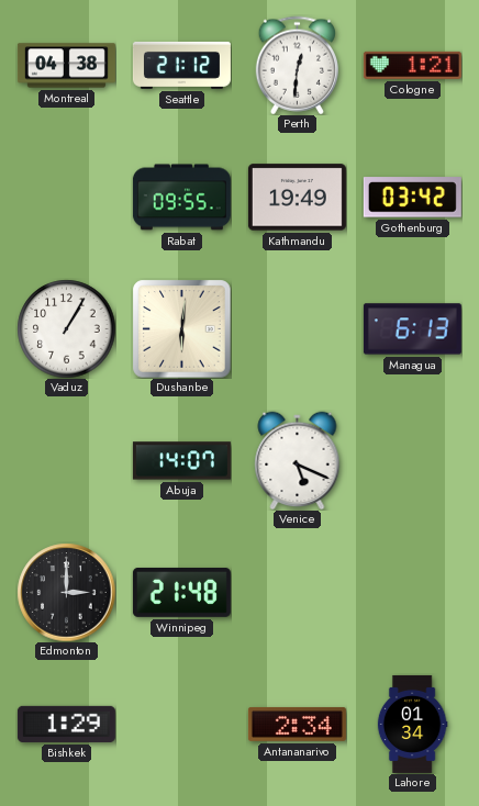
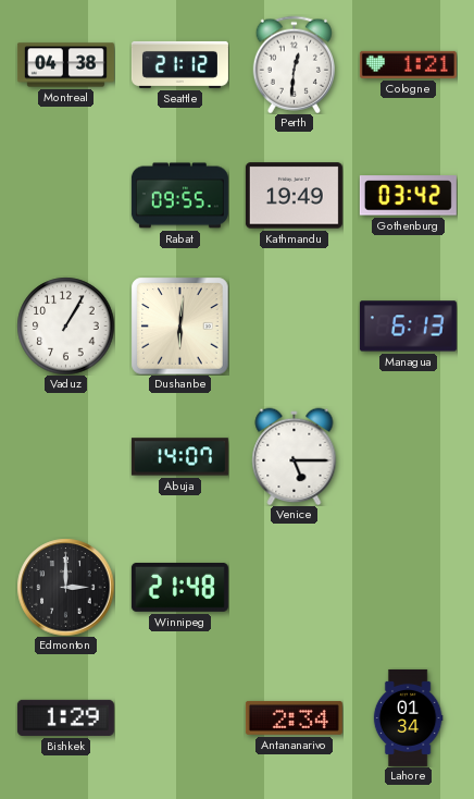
Venice: 5:19 -> 5:15
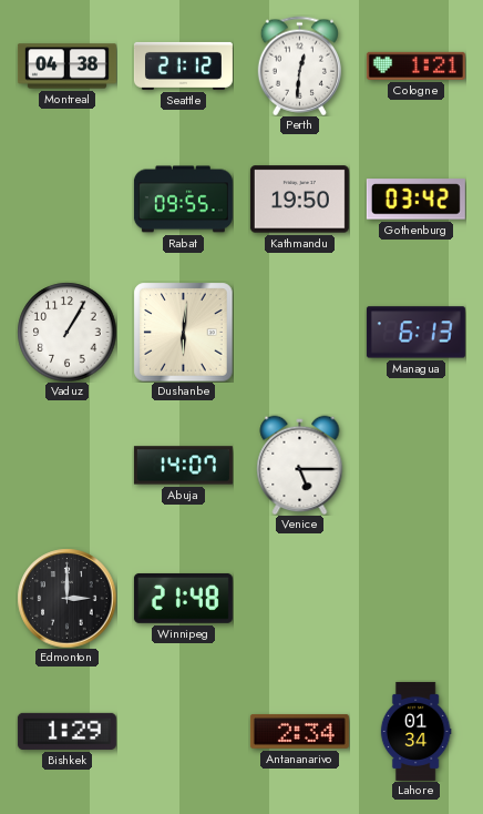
Kathmandu: 19:49 -> 19:50
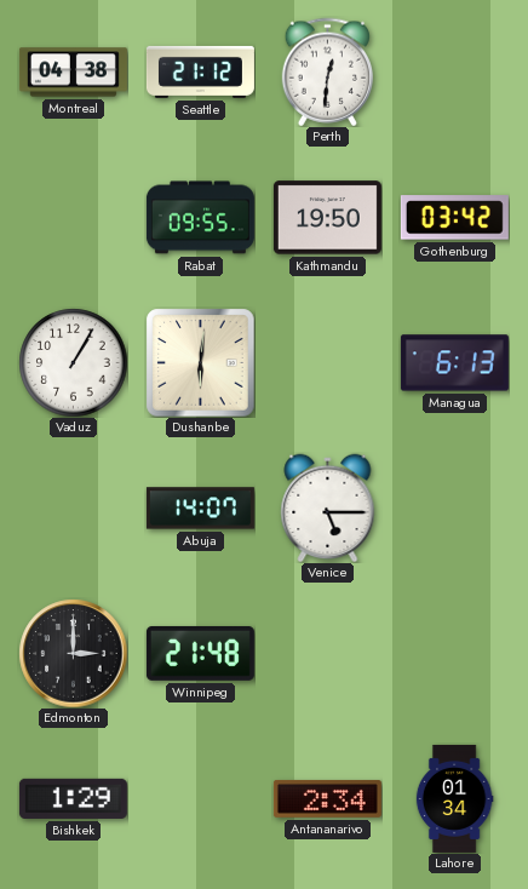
Cologne: 1:21 -> none
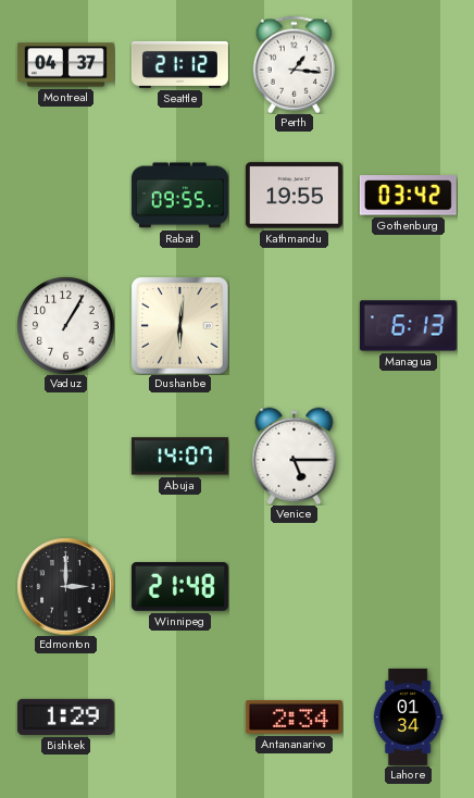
Montreal: 04:38 -> 04:37
Perth: 12:31 -> 1:16
Kathmandu: 19:50 -> 19:55
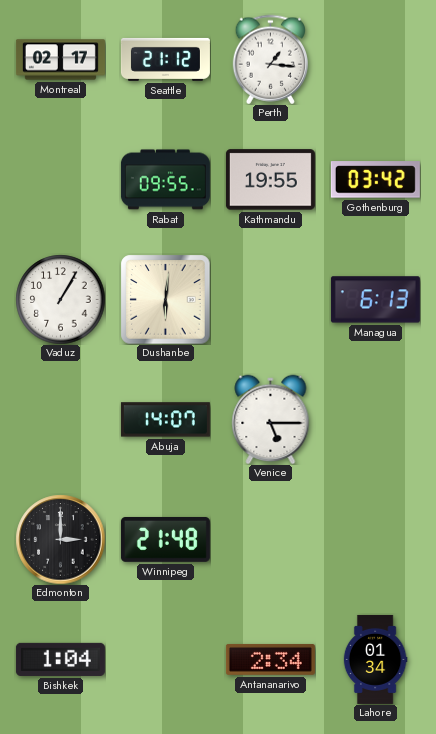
Montreal: 04:37 -> 02:17
Bishkek: 1:29 -> 1:04
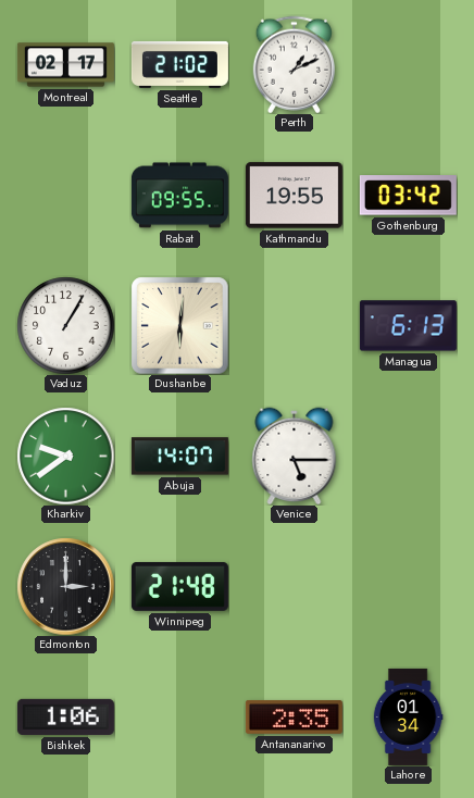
Seattle: 21:12 -> 21:02
Perth: 1:16 -> 1:11
Kharkiv: none -> 9:39
Bishkek: 1:04 -> 1:06
Antananarivo: 2:34 -> 2:35
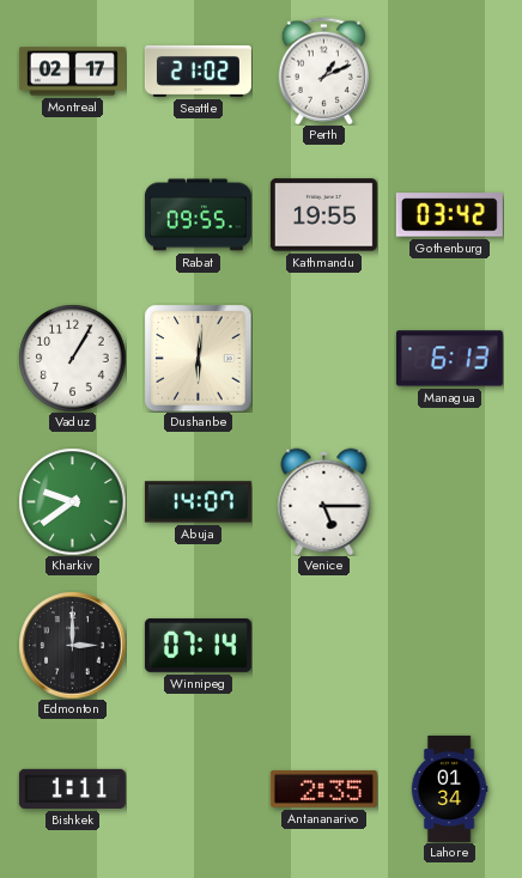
Winnipeg: 21:48 -> 07:14
Bishkek: 1:06 -> 1:11
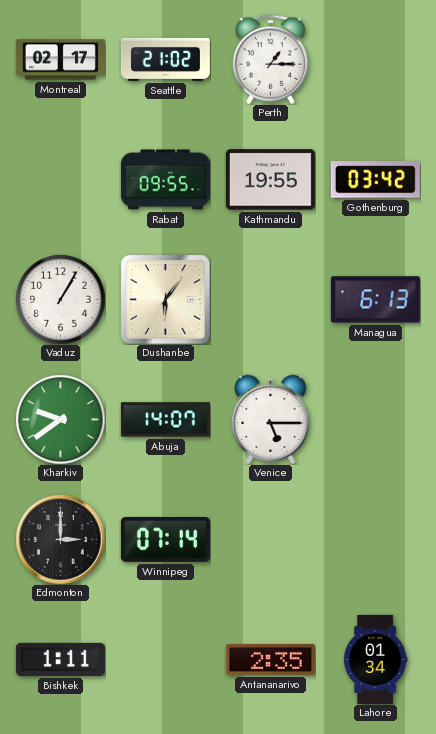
Perth: 1:11 -> 1:15
Dushanbe: 6:01 -> 6:06
